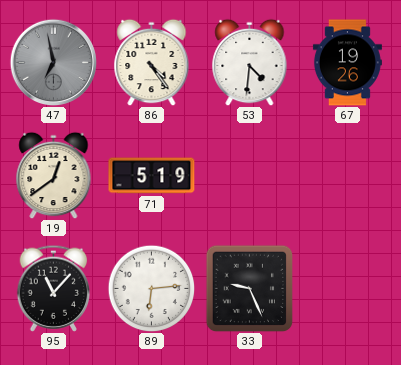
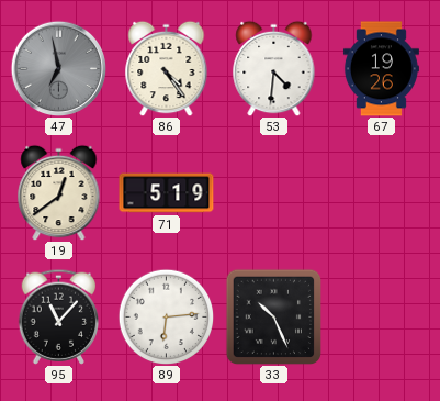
33: 9:26 -> 10:26
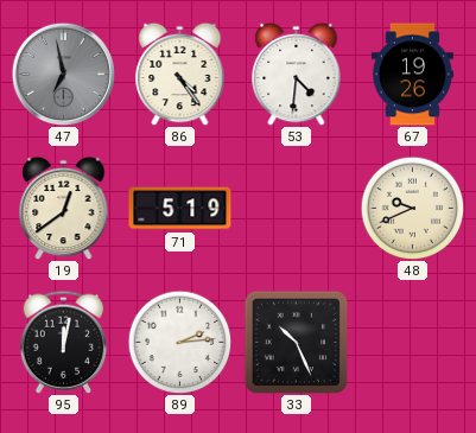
48: none -> 9:41
95: 11:07 -> 12:02
89: 6:14 -> 2:14
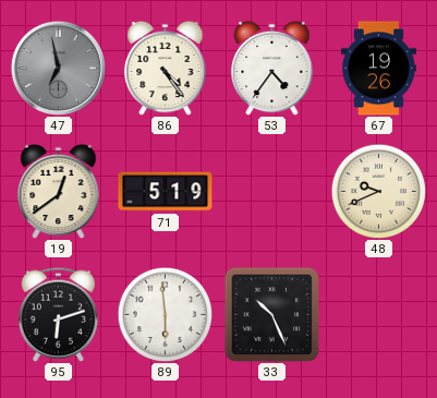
53: 4:31 -> 4:36
95: 12:02 -> 6:12
89: 2:14 -> 5:59
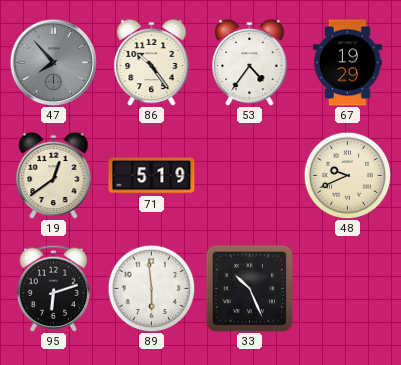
47: 6:58 -> 7:53
86: 4:24 -> 10:24
67: 19:26 -> 19:29
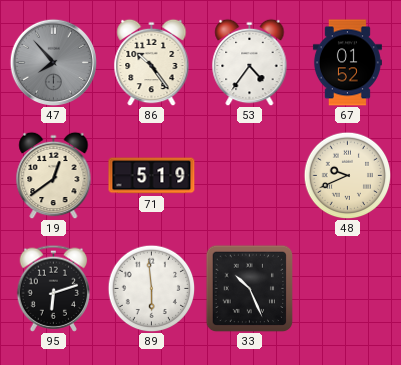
67: 19:29 -> 01:52
